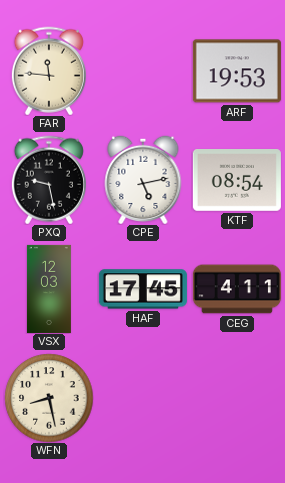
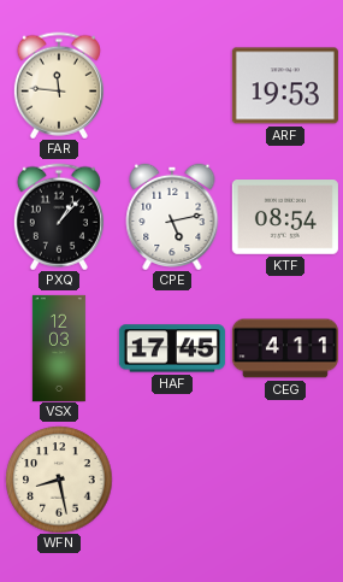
PXQ: 9:28 -> 1:07
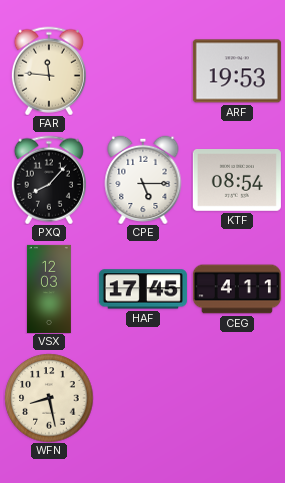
PXQ: 1:07 -> 8:07
CPE: 5:13 -> 5:15
